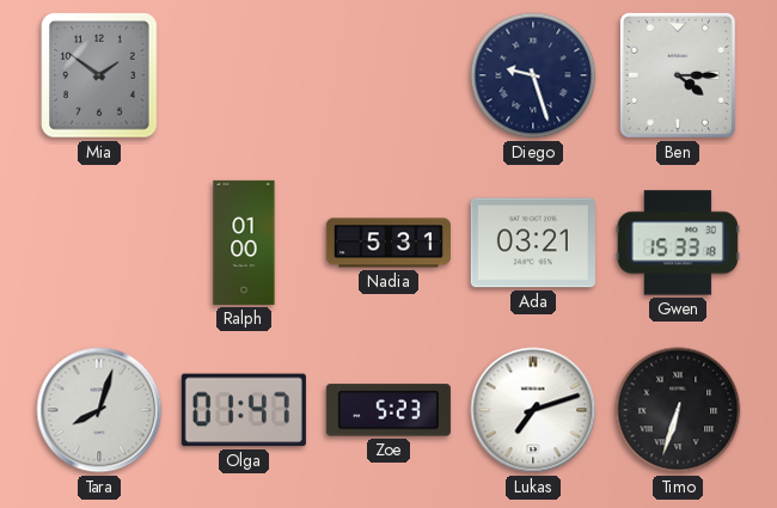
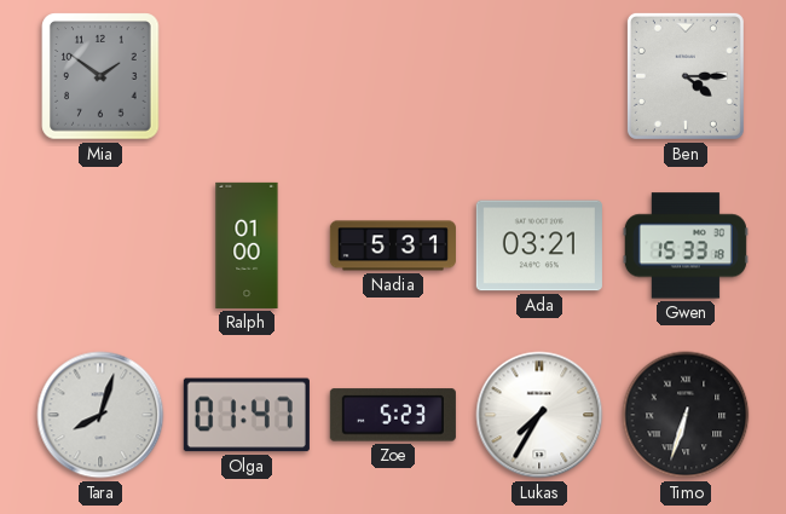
Diego: 9:27 -> none
Lukas: 7:12 -> 7:35
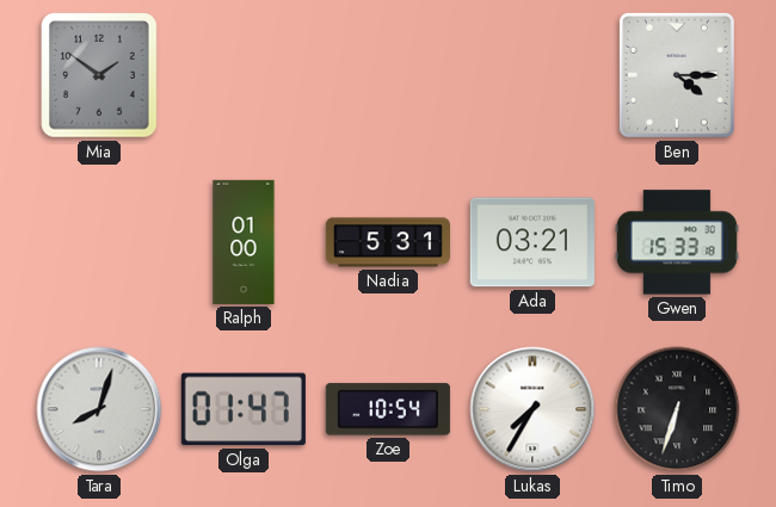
Zoe: 5:23 -> 10:54
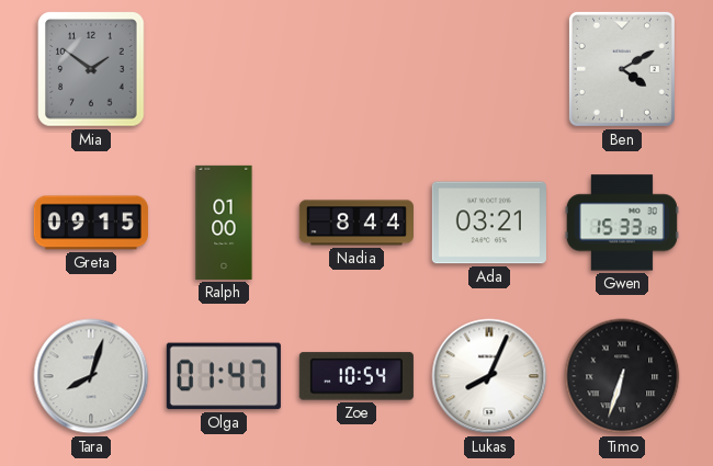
Ben: 4:15 -> 4:10
Greta: none -> 09:15
Nadia: 5:31 -> 8:44
Lukas: 7:35 -> 8:04
